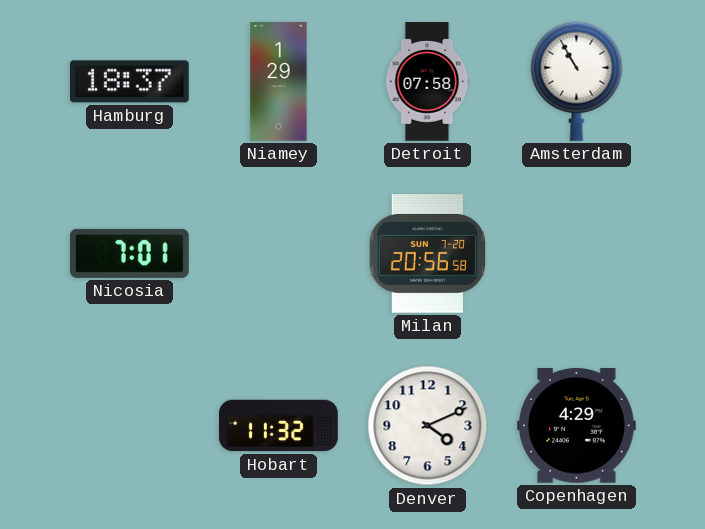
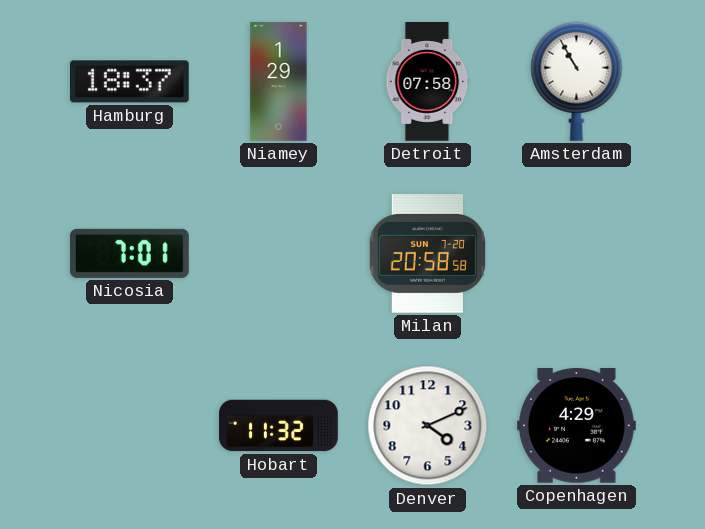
Milan: 20:56 -> 20:58
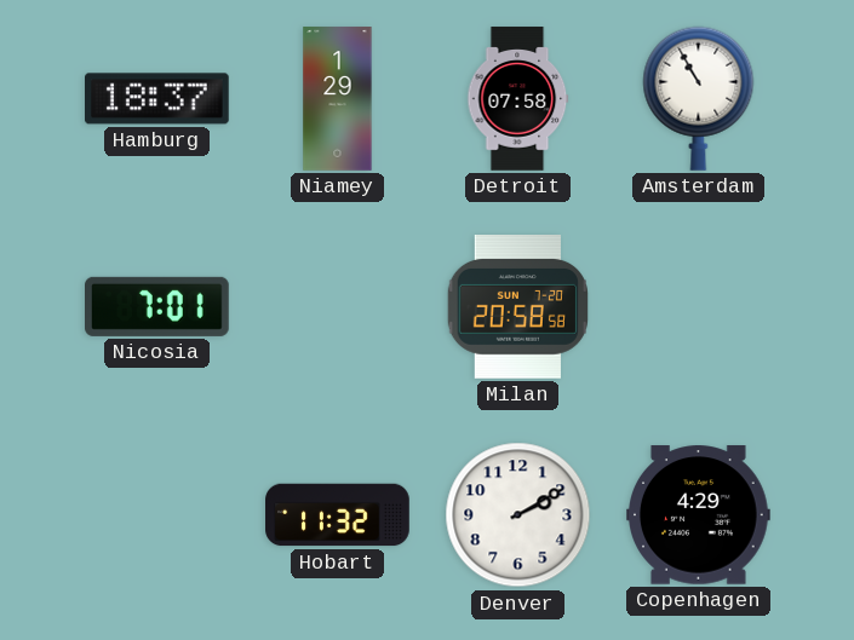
Denver: 4:11 -> 2:10
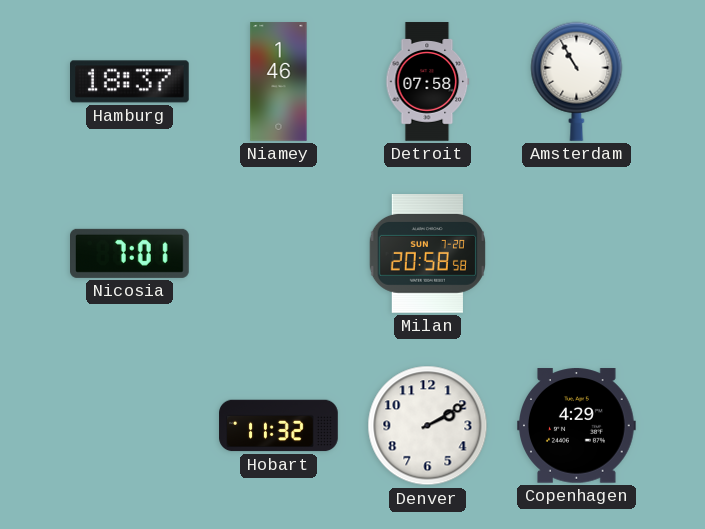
Niamey: 1:29 -> 1:46
